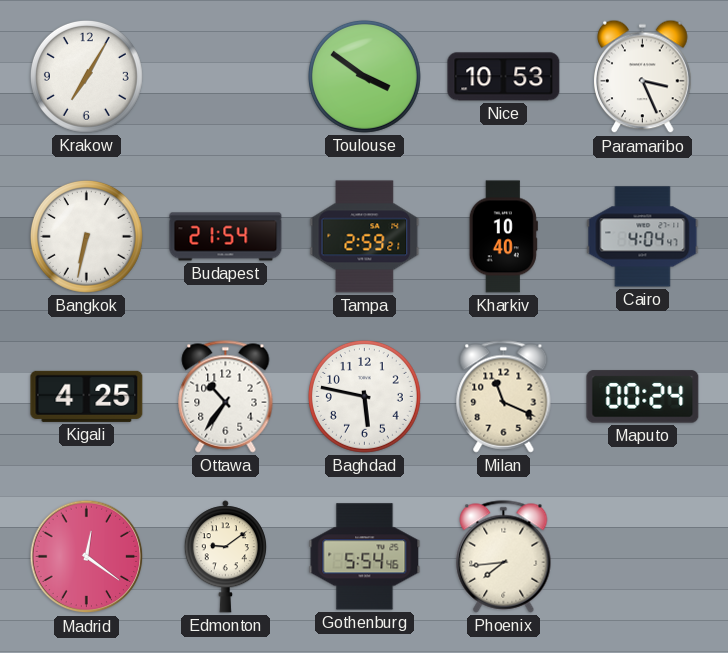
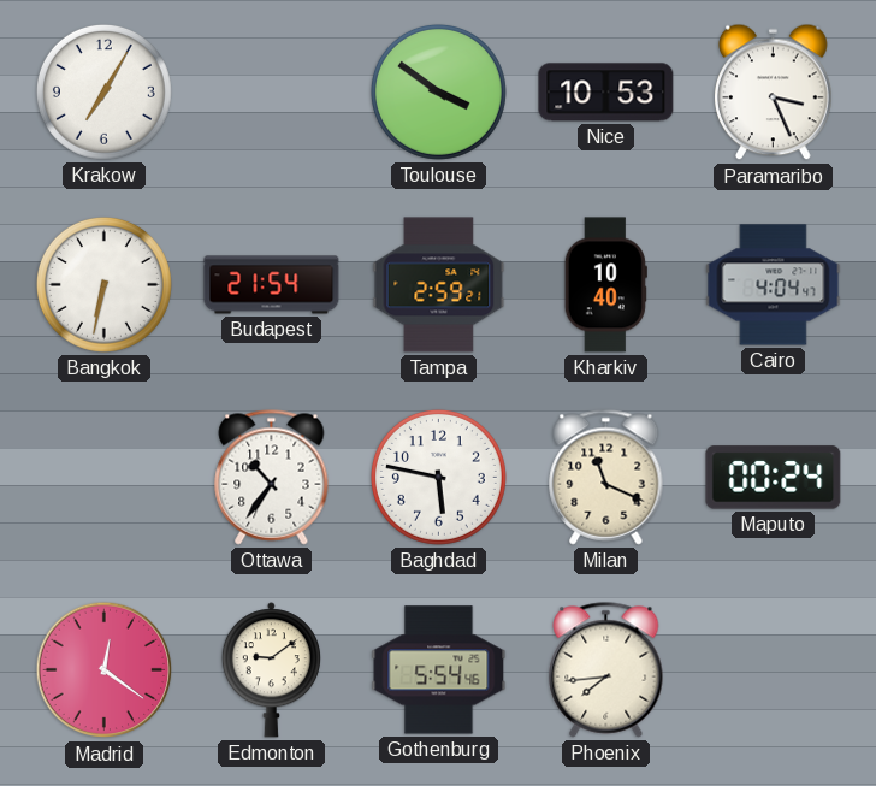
Kigali: 4:25 -> none
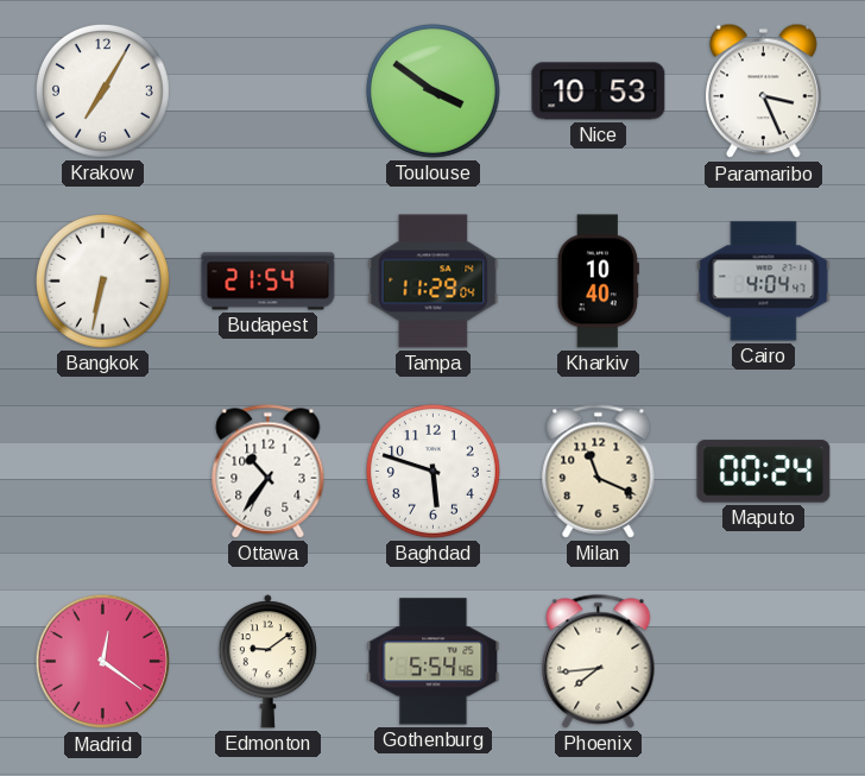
Tampa: 2:59 -> 11:29
Baghdad: 5:47 -> 5:48
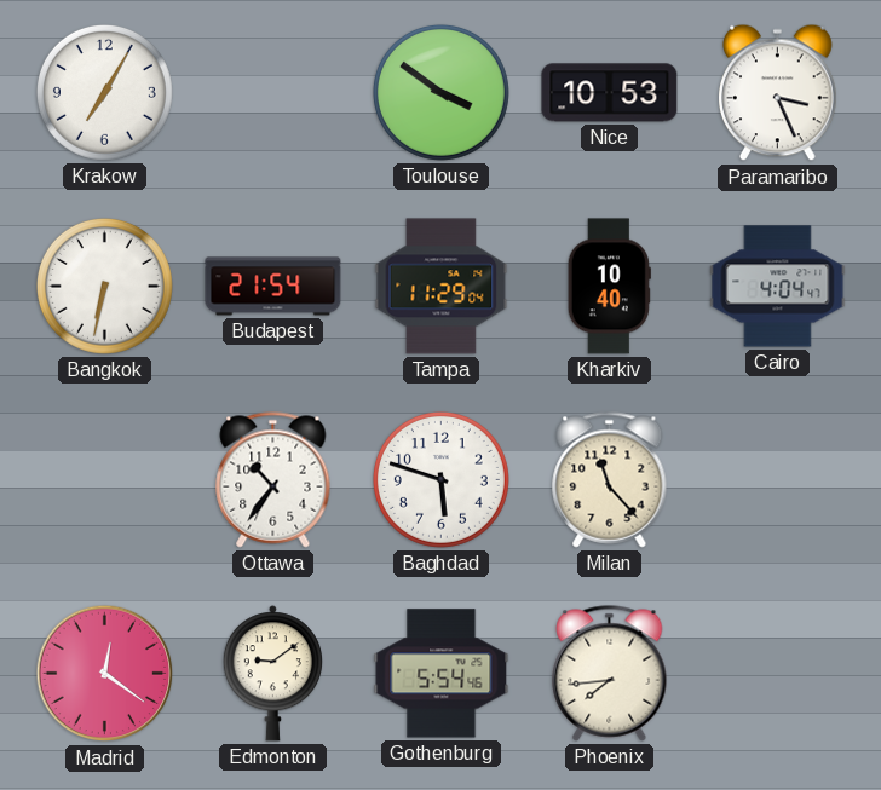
Milan: 11:19 -> 11:23
Maputo: 00:24 -> none
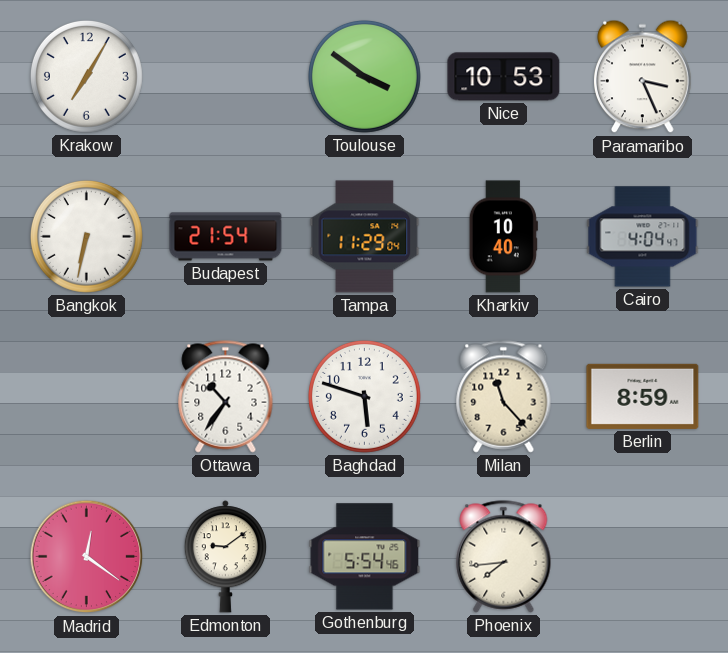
Berlin: none -> 8:59
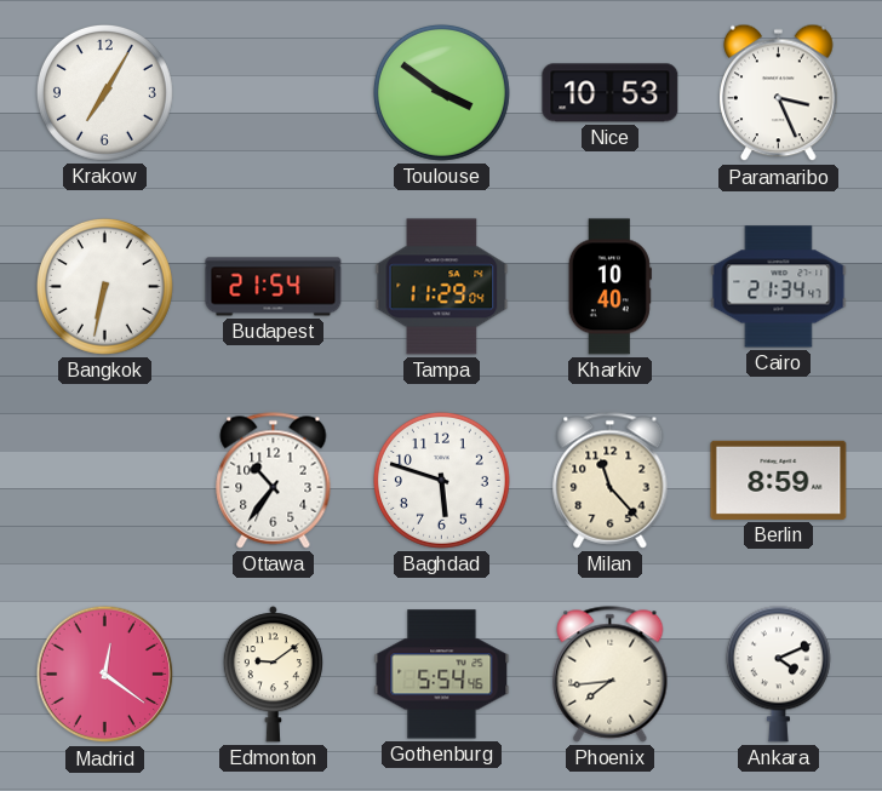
Cairo: 4:04 -> 21:34
Ankara: none -> 4:11
